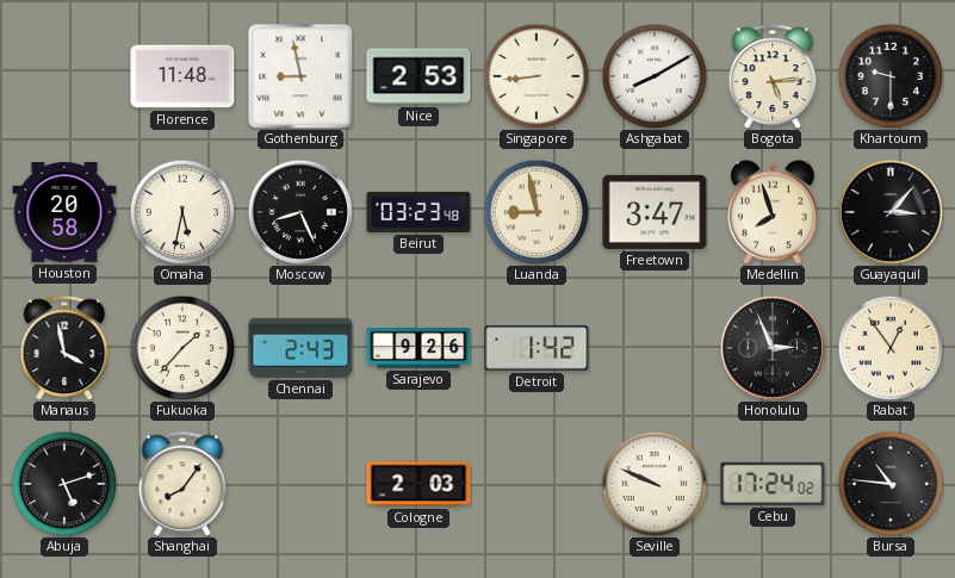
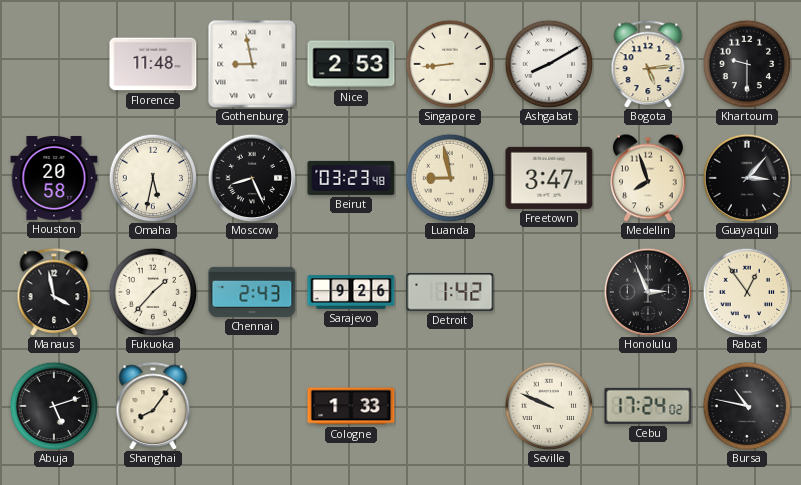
Cologne: 2:03 -> 1:33
Bursa: 10:46 -> 10:47
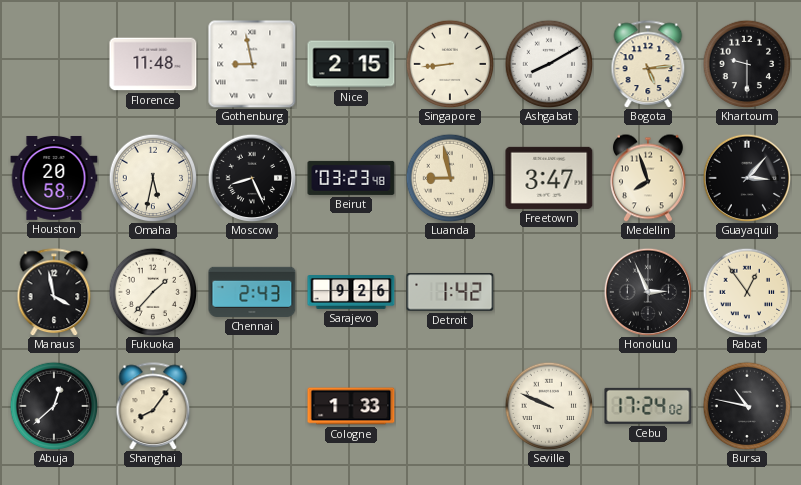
Nice: 2:53 -> 2:15
Abuja: 5:12 -> 12:38
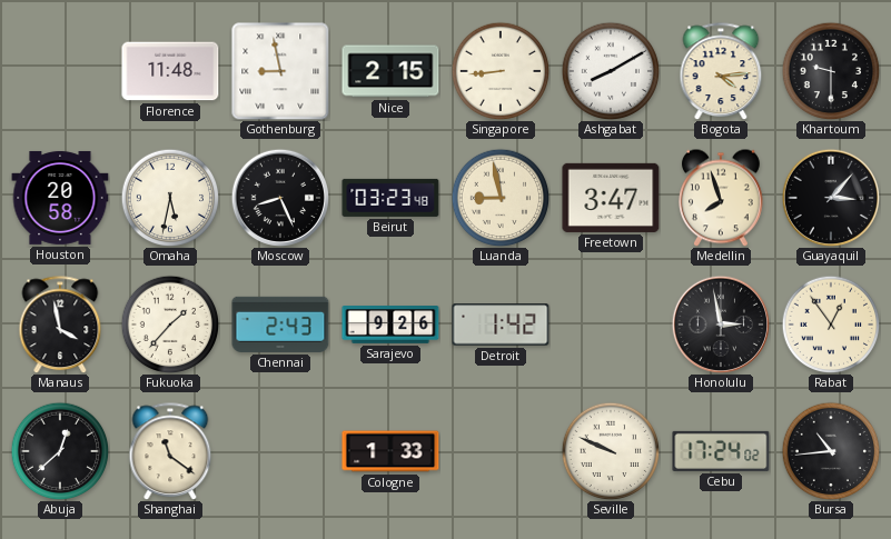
Bogota: 5:14 -> 4:14
Honolulu: 2:56 -> 2:58
Shanghai: 8:06 -> 11:21
Bursa: 10:47 -> 10:44
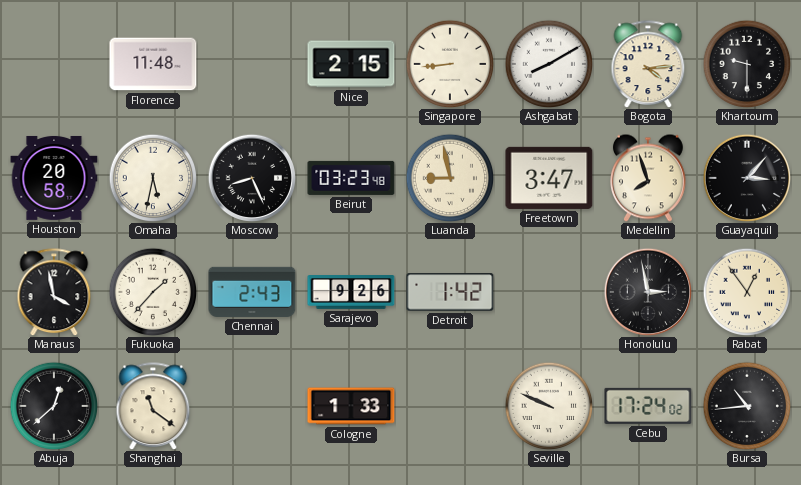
Gothenburg: 8:58 -> none
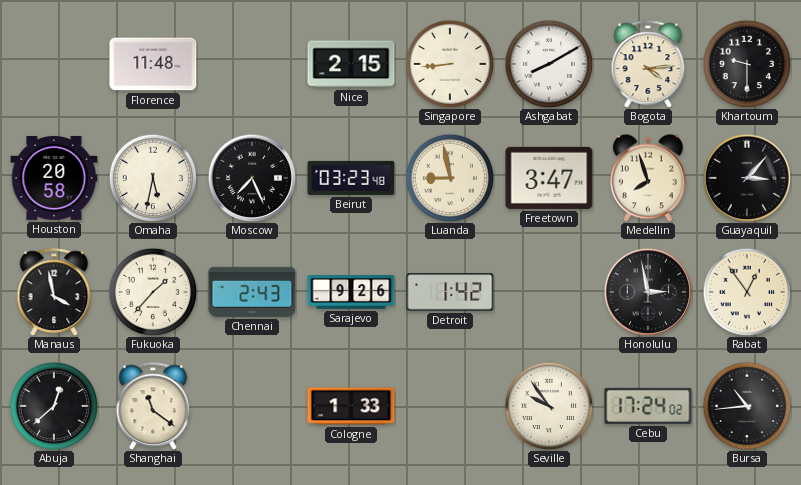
Moscow: 8:26 -> 7:26
Seville: 9:49 -> 9:54
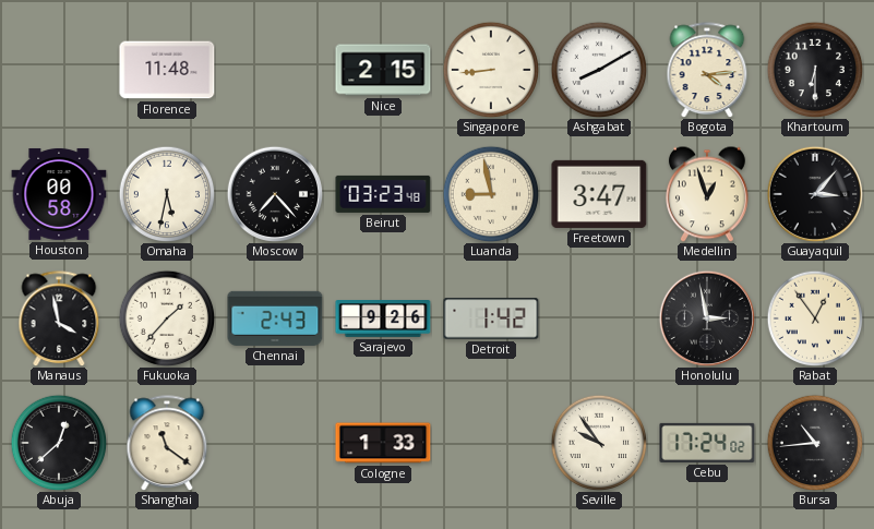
Khartoum: 9:30 -> 6:30
Houston: 20:58 -> 00:58
Moscow: 7:26 -> 7:23
Medellin: 7:57 -> 12:57
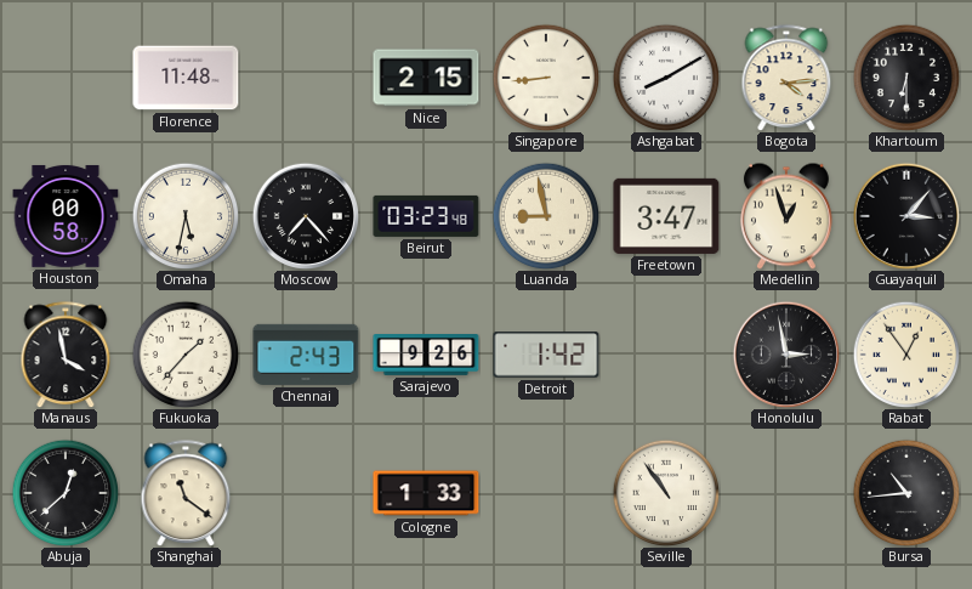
Seville: 9:54 -> 10:54
Cebu: 17:24 -> none
